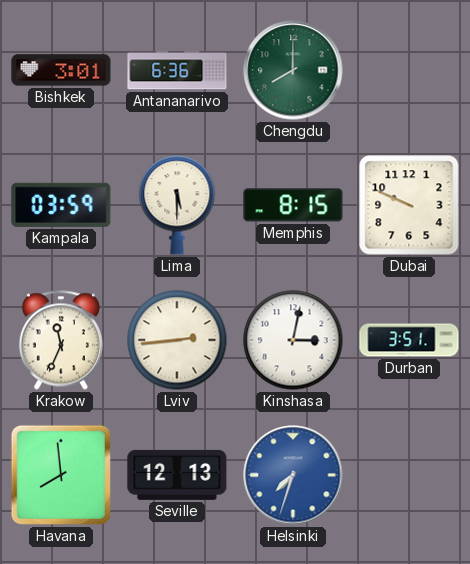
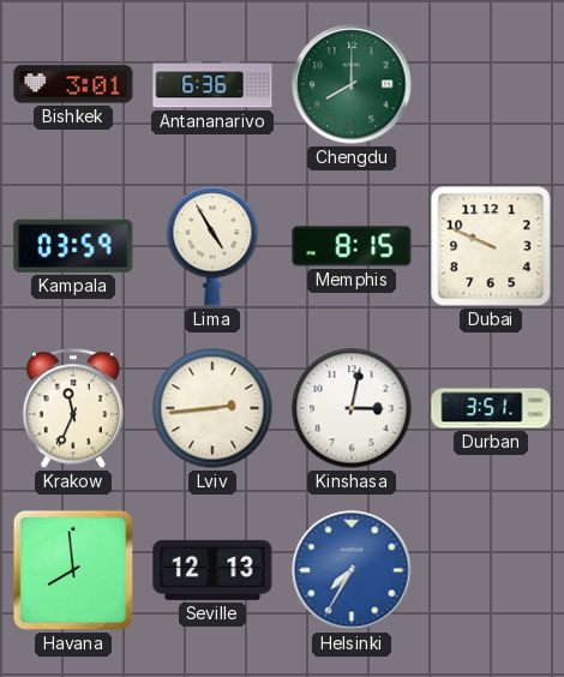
Lima: 5:30 -> 4:55
Helsinki: 7:33 -> 7:35
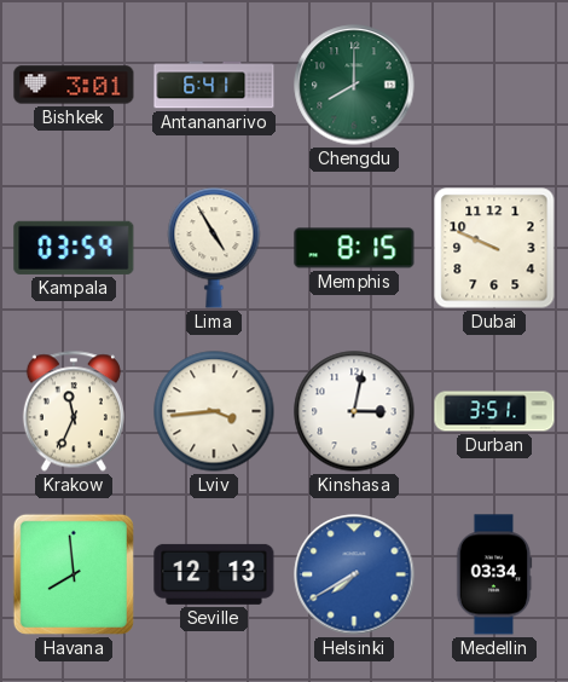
Antananarivo: 6:36 -> 6:41
Lviv: 2:44 -> 3:44
Helsinki: 7:35 -> 7:40
Medellin: none -> 03:34
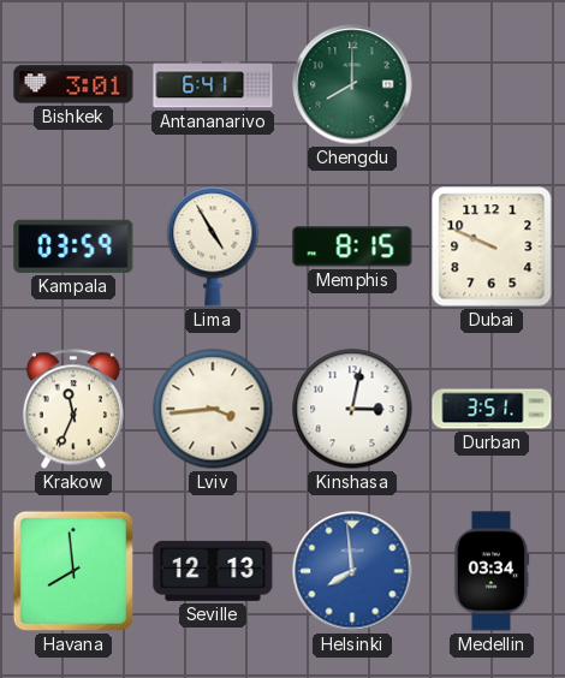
Helsinki: 7:40 -> 7:59
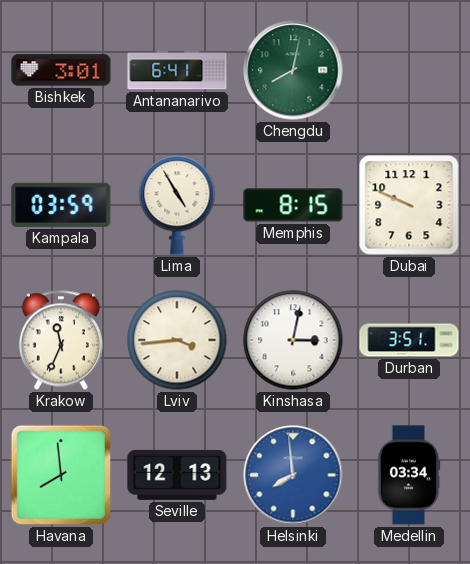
Chengdu: 8:00 -> 8:02
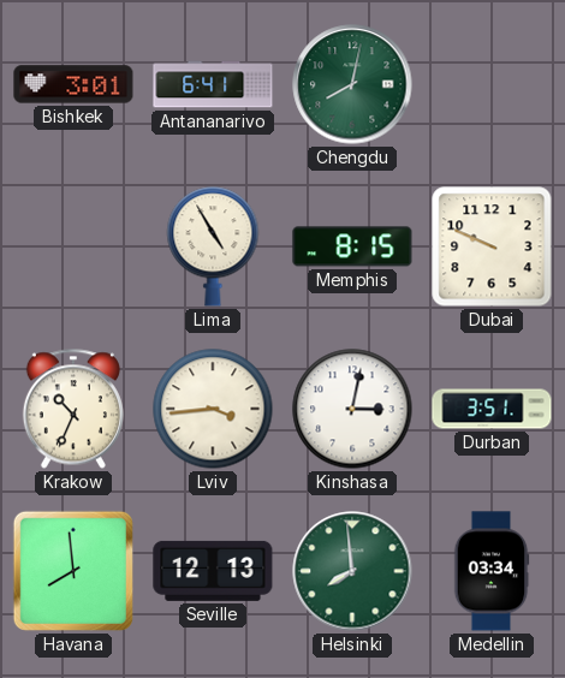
Kampala: 03:59 -> none
Krakow: 11:34 -> 10:34
Helsinki dial: blue -> green
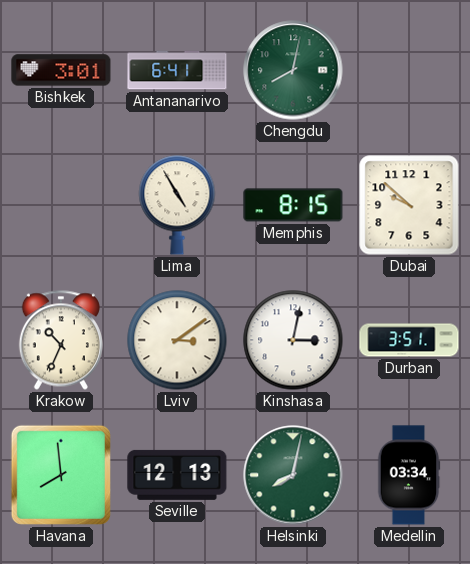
Dubai: 9:49 -> 9:52
Lviv: 3:44 -> 3:09
Helsinki: 7:59 -> 8:02
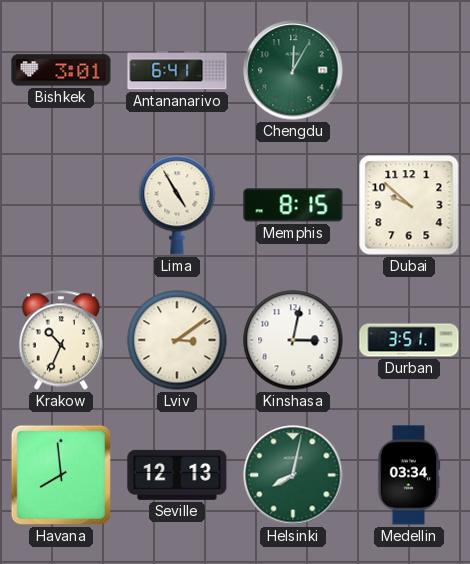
Chengdu: 8:02 -> 12:05
